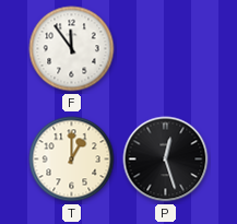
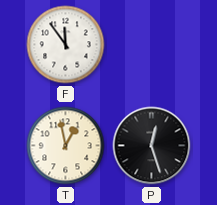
T: 1:00 -> 12:58
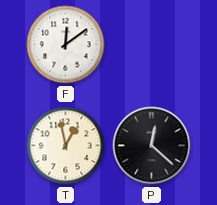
F: 11:54 -> 12:09
P: 12:27 -> 12:22
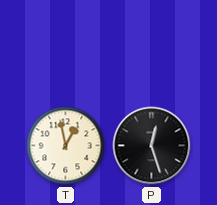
F: 12:09 -> none
P: 12:22 -> 12:27
